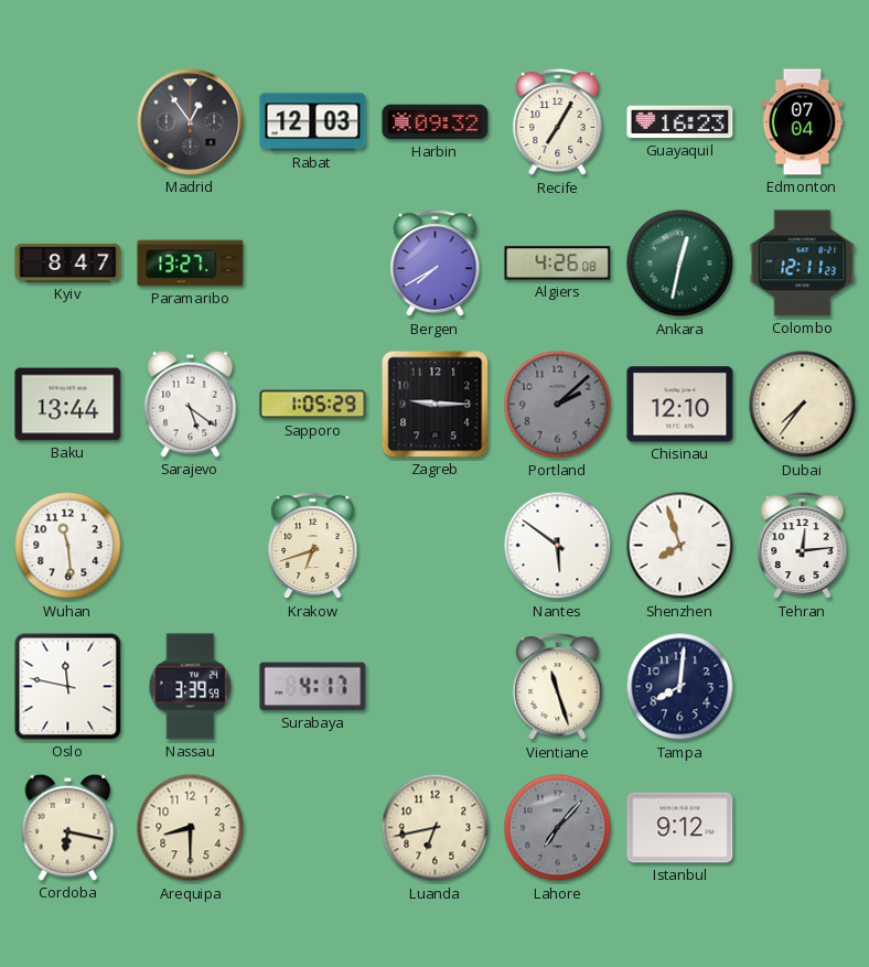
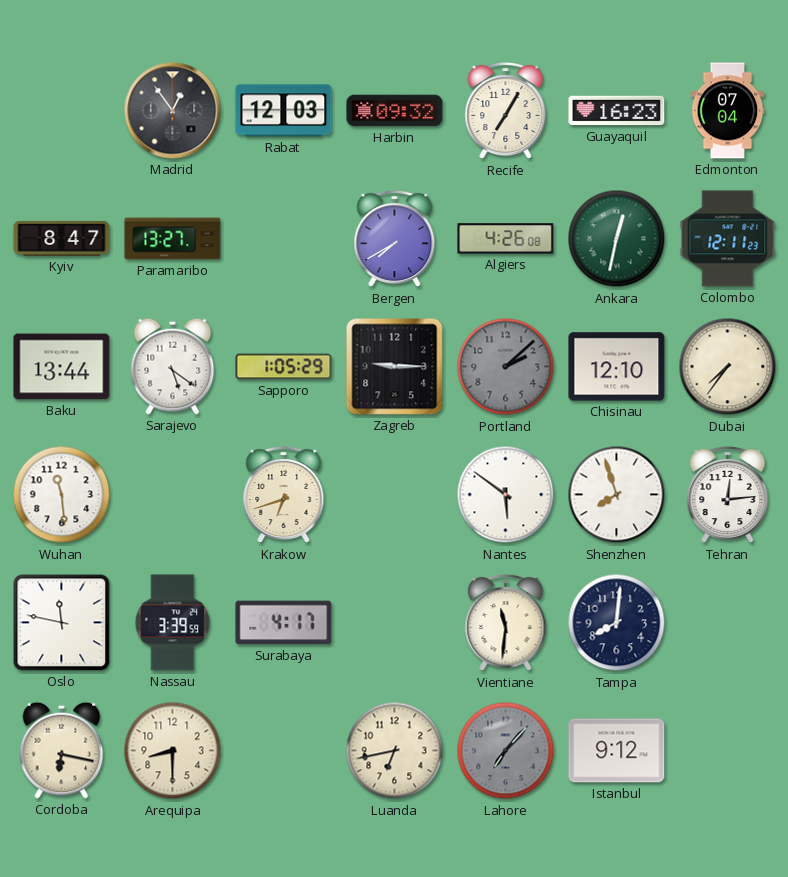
Vientiane: 11:27 -> 11:31
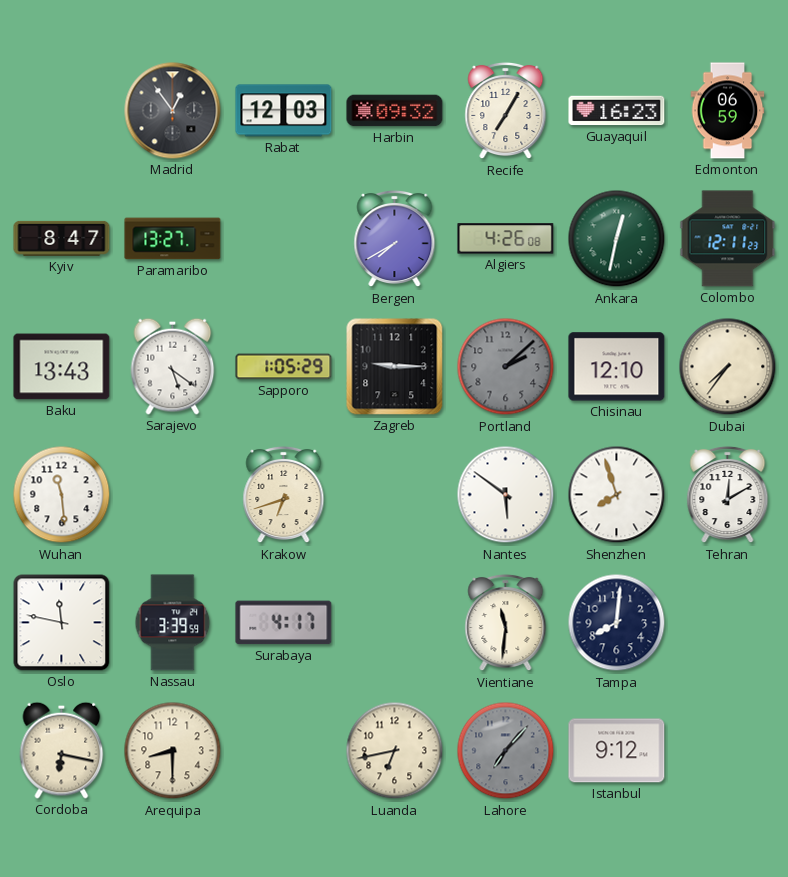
Edmonton: 07:04 -> 06:59
Baku: 13:44 -> 13:43
Tehran: 12:14 -> 12:10
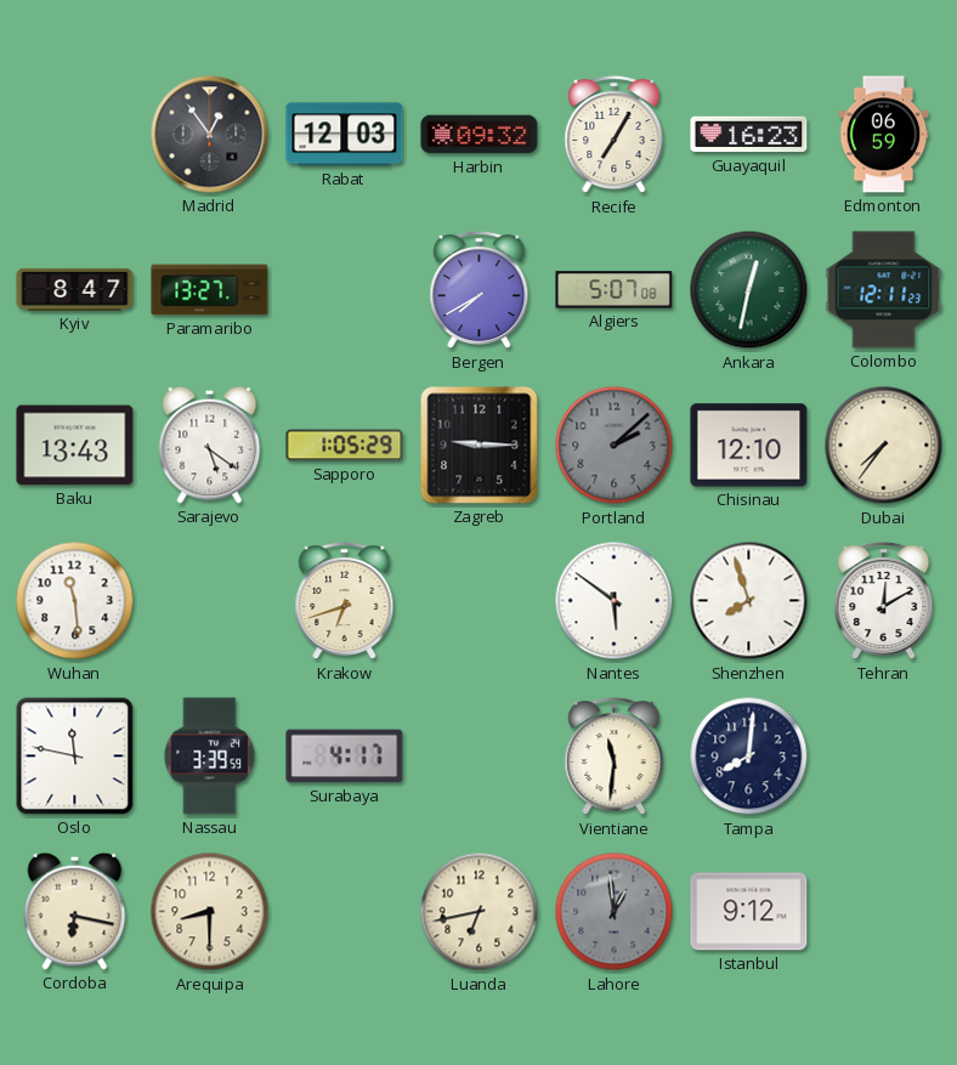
Algiers: 4:26 -> 5:07
Lahore: 7:07 -> 12:59
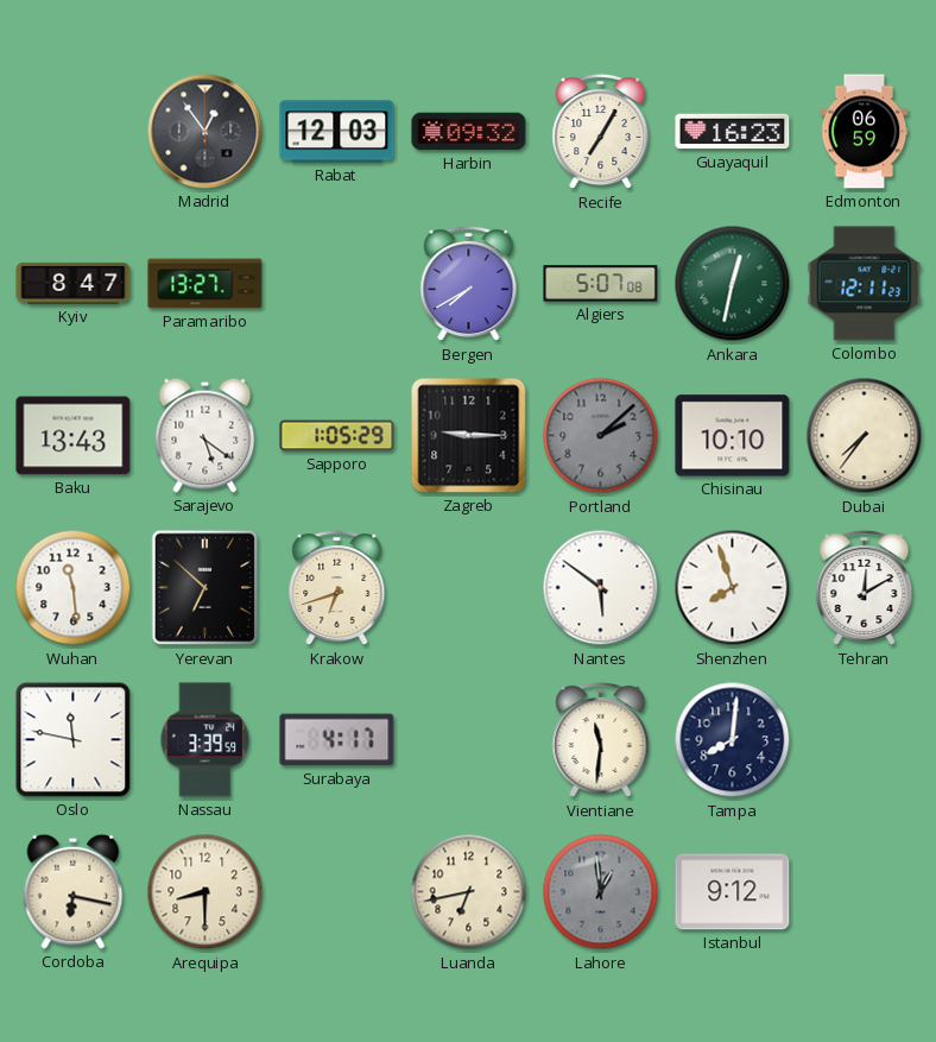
Chisinau: 12:10 -> 10:10
Yerevan: none -> 6:52
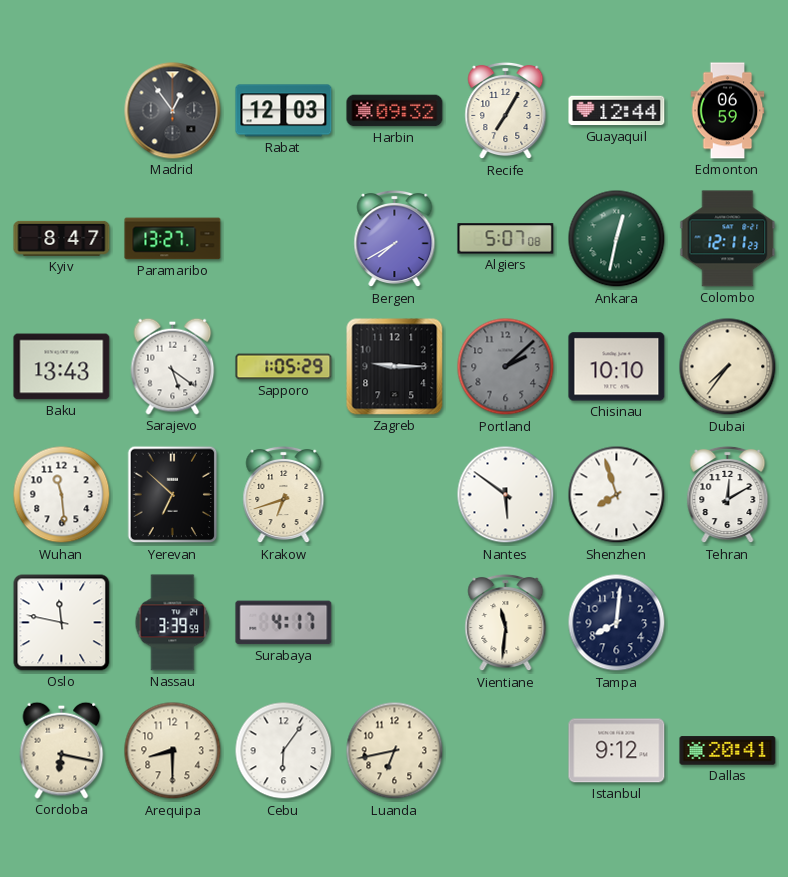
Guayaquil: 16:23 -> 12:44
Cebu: none -> 6:06
Lahore: 12:59 -> none
Dallas: none -> 20:41
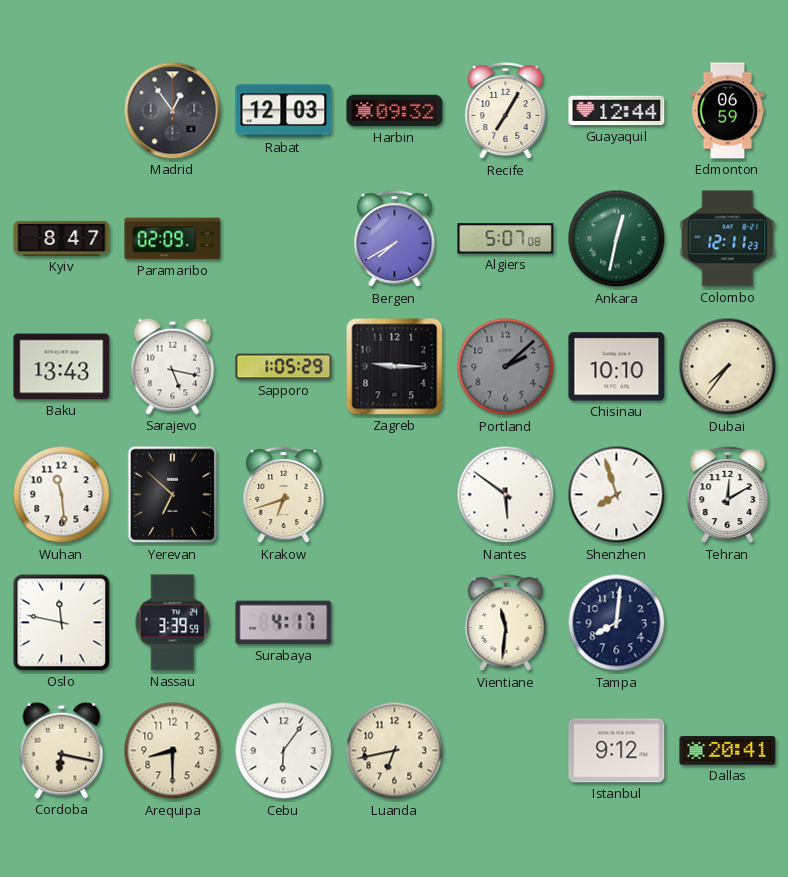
Paramaribo: 13:27 -> 02:09
Sarajevo: 5:21 -> 5:17
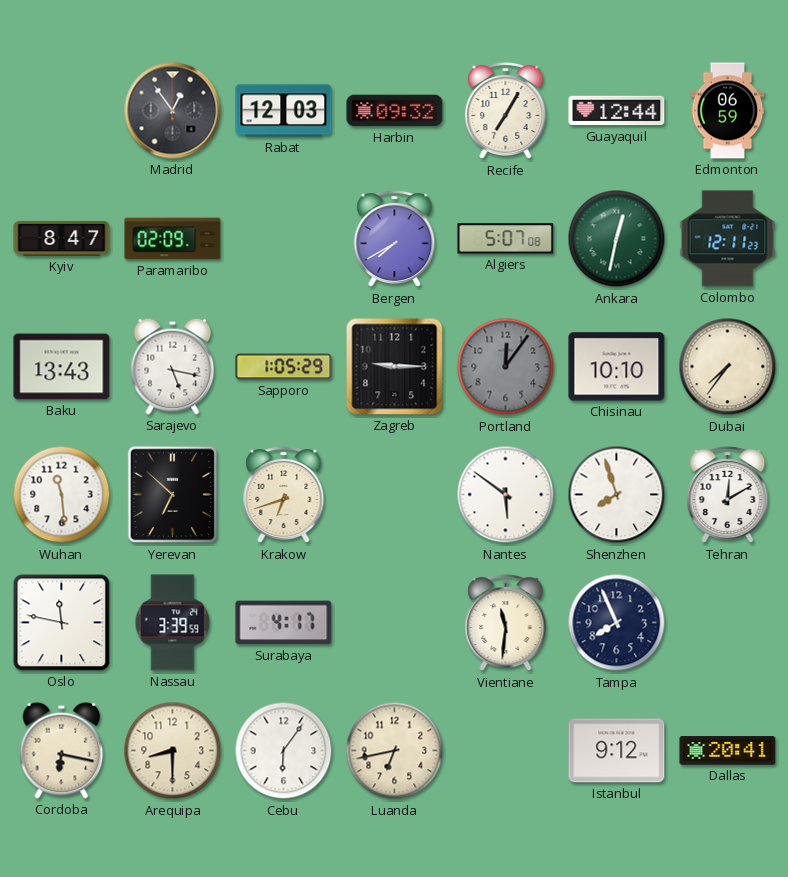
Portland: 2:08 -> 12:06
Tampa: 8:01 -> 7:56
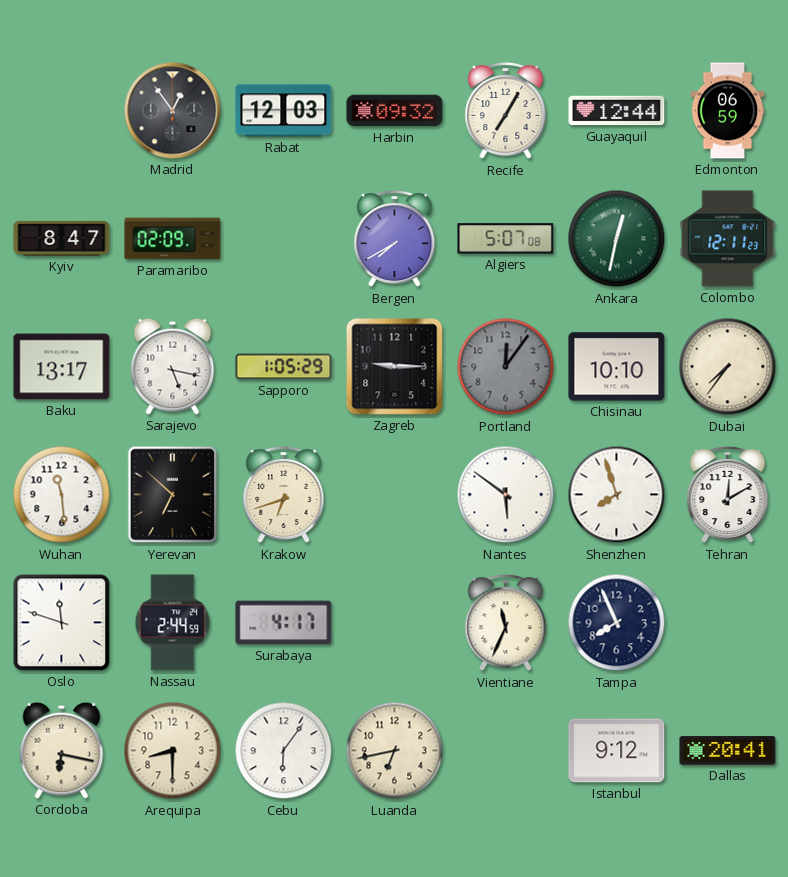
Baku: 13:43 -> 13:17
Oslo: 11:47 -> 11:48
Nassau: 3:39 -> 2:44
Vientiane: 11:31 -> 11:34
